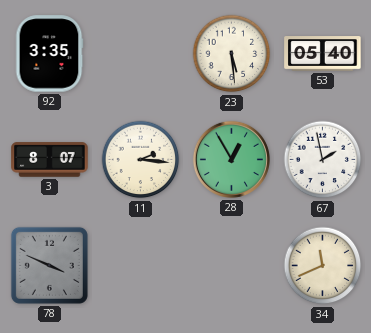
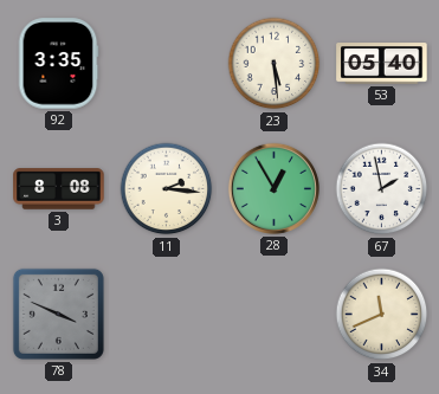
3: 8:07 -> 8:08
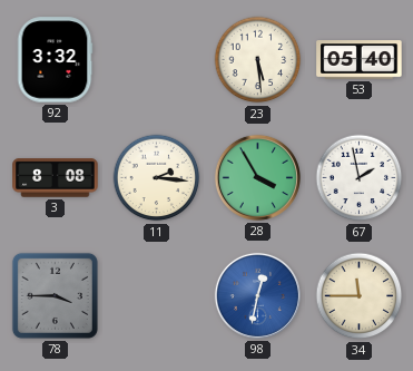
92: 3:35 -> 3:32
28: 12:55 -> 3:55
78: 3:49 -> 3:45
98: none -> 12:32
34: 11:41 -> 11:45
